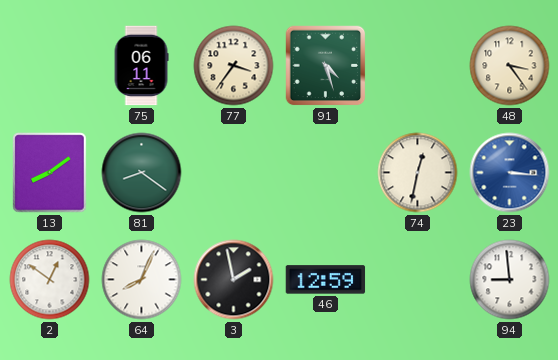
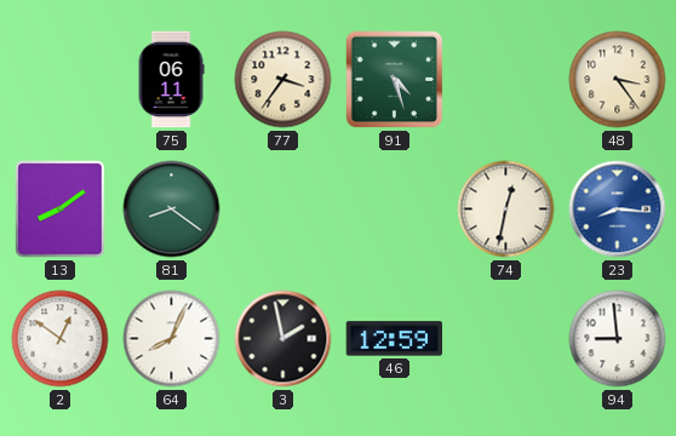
23: 3:16 -> 8:16
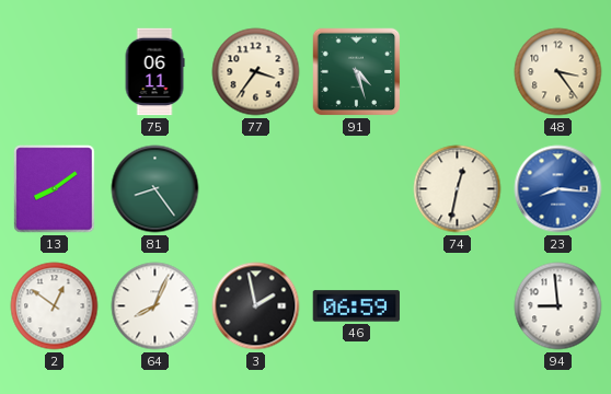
81: 8:21 -> 8:24
46: 12:59 -> 06:59
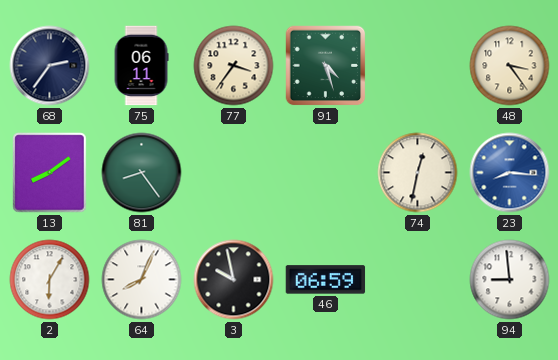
68: none -> 2:36
2: 12:51 -> 6:05
3: 1:58 -> 9:58
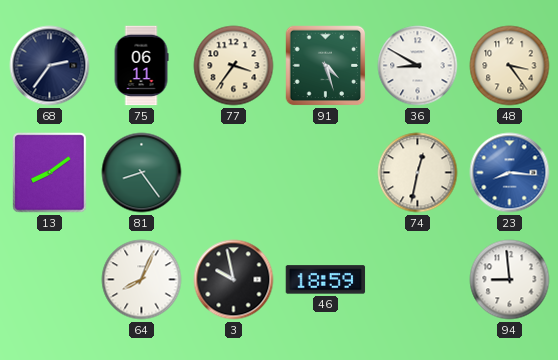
36: none -> 8:50
2: 6:05 -> none
46: 06:59 -> 18:59
